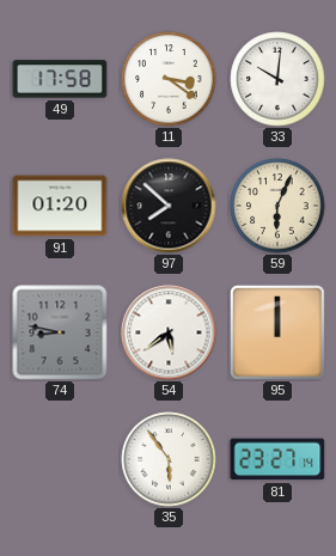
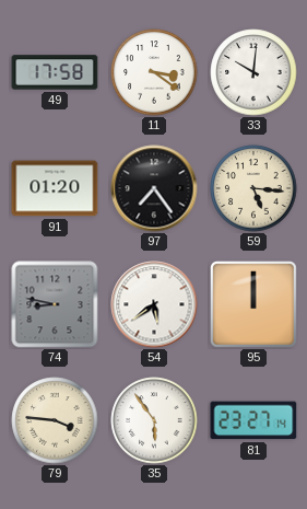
97: 7:52 -> 7:24
59: 6:04 -> 5:16
79: none -> 3:46
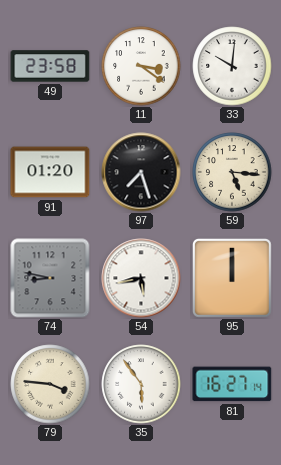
49: 17:58 -> 23:58
97: 7:24 -> 7:27
54: 5:39 -> 5:43
81: 23:27 -> 16:27
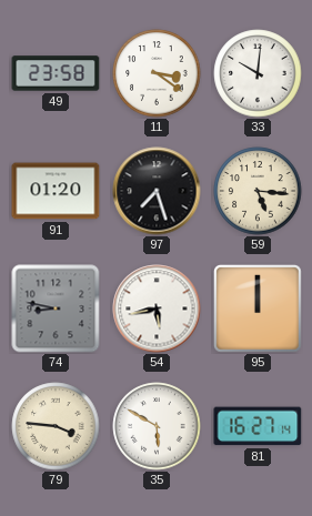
35: 5:54 -> 5:50
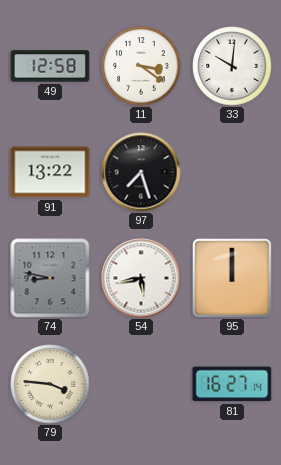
49: 23:58 -> 12:58
91: 01:20 -> 13:22
59: 5:16 -> none
35: 5:50 -> none
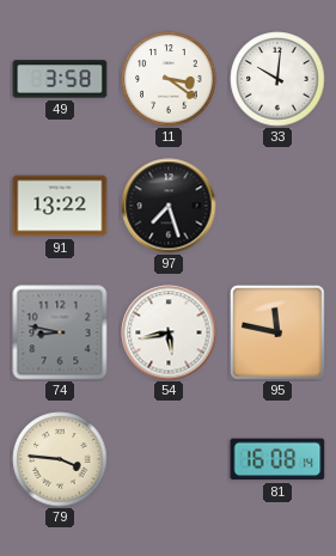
49: 12:58 -> 3:58
95: 12:00 -> 11:47
81: 16:27 -> 16:08
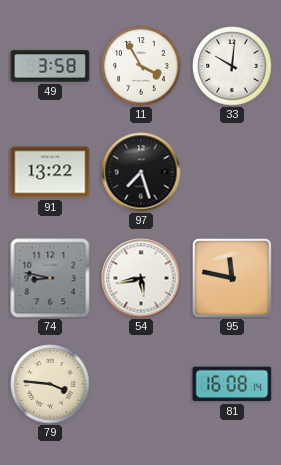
11: 3:21 -> 3:55
